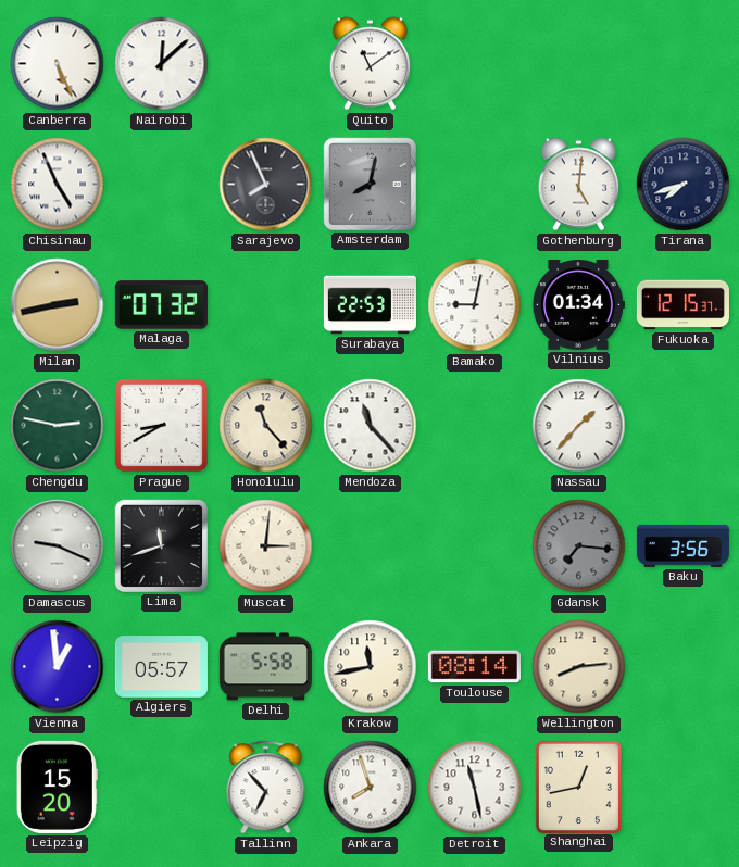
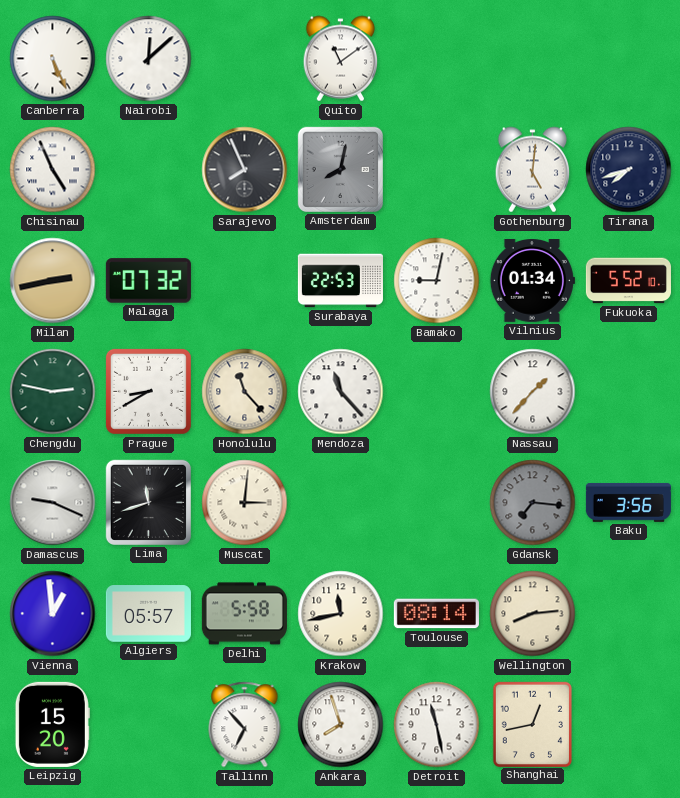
Fukuoka: 12:15 -> 5:52
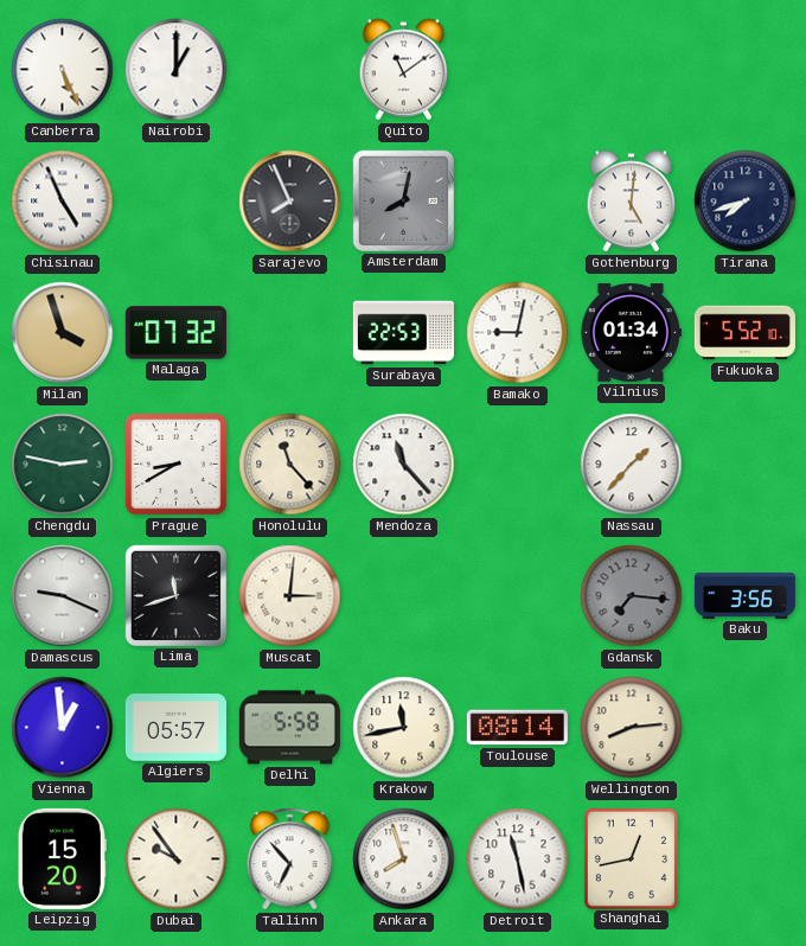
Nairobi: 12:08 -> 1:00
Milan: 2:43 -> 3:57
Dubai: none -> 9:54
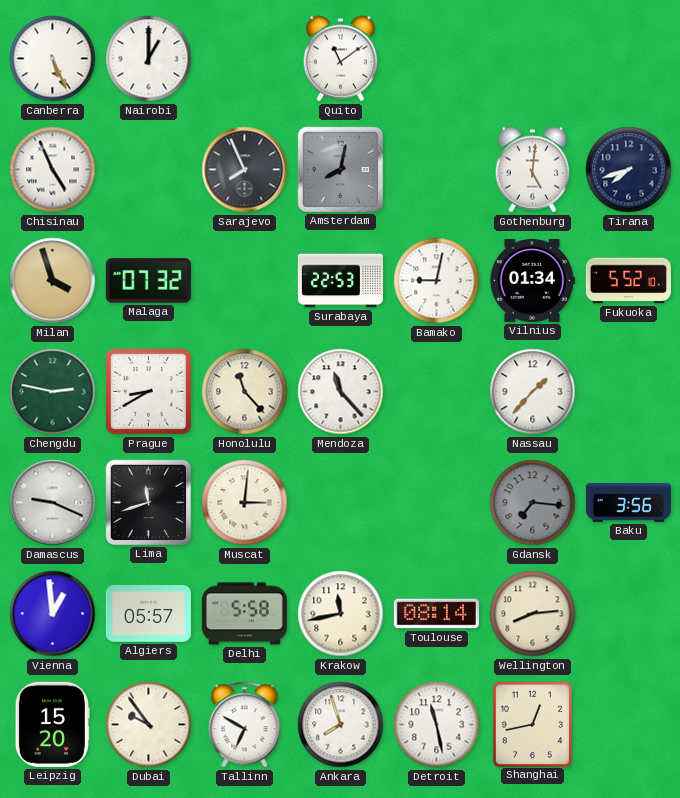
Tallinn: 6:53 -> 6:50
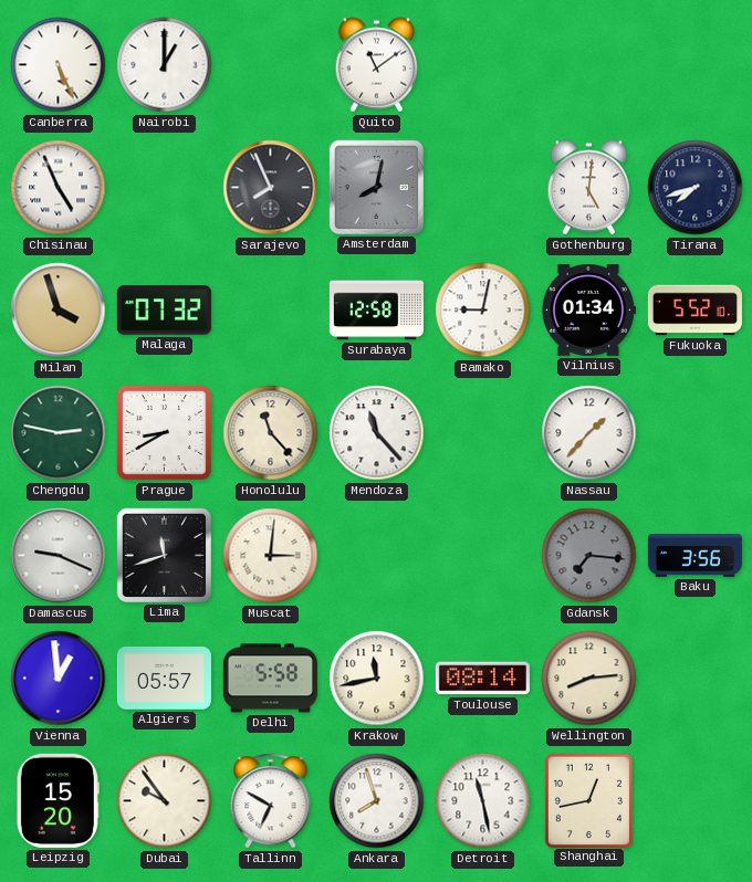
Surabaya: 22:53 -> 12:58
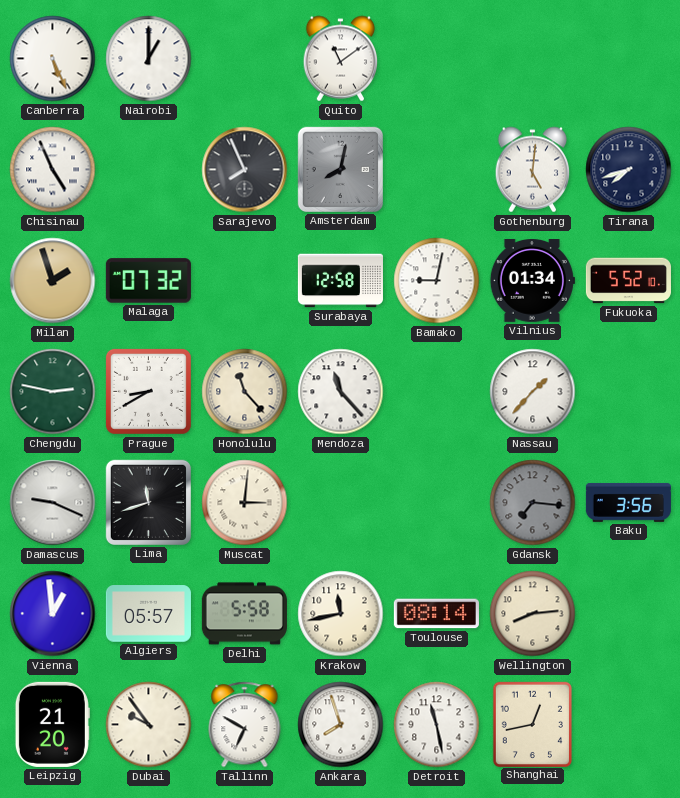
Milan: 3:57 -> 1:57
Leipzig: 15:20 -> 21:20
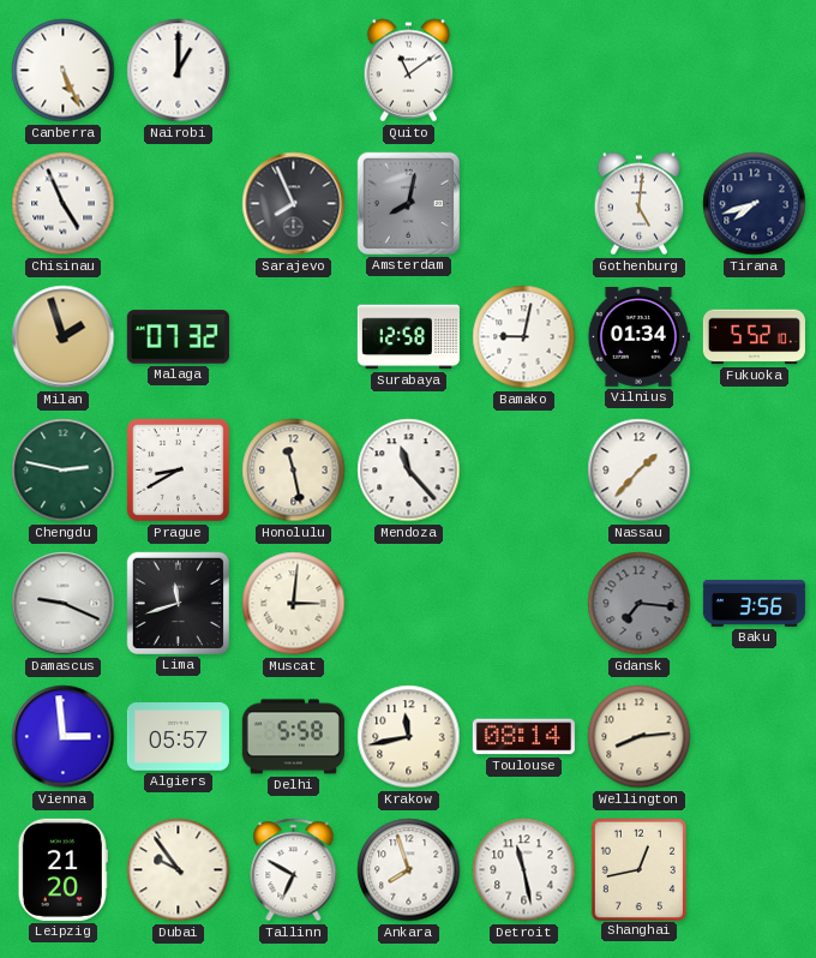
Honolulu: 11:23 -> 11:28
Vienna: 12:59 -> 2:59
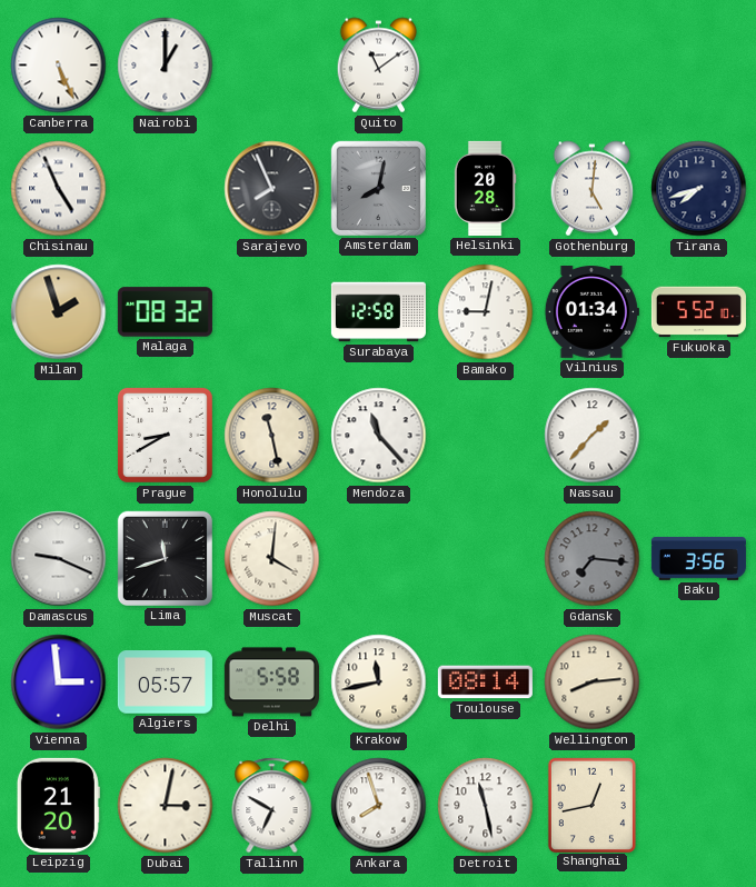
Helsinki: none -> 20:28
Malaga: 07:32 -> 08:32
Chengdu: 2:47 -> none
Muscat: 3:01 -> 4:01
Dubai: 9:54 -> 3:02
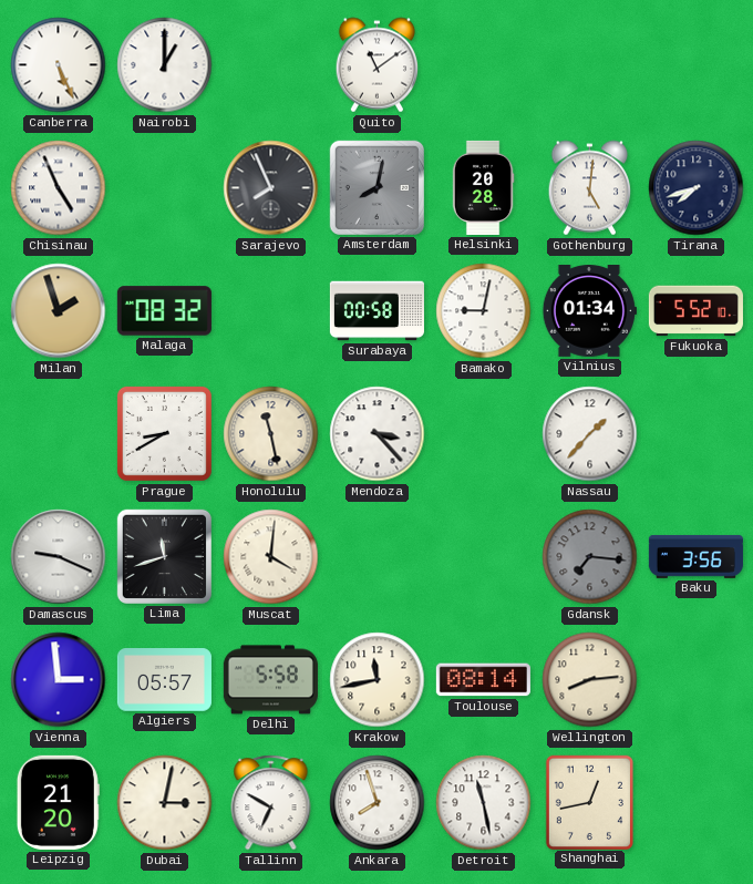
Surabaya: 12:58 -> 00:58
Mendoza: 11:23 -> 3:23
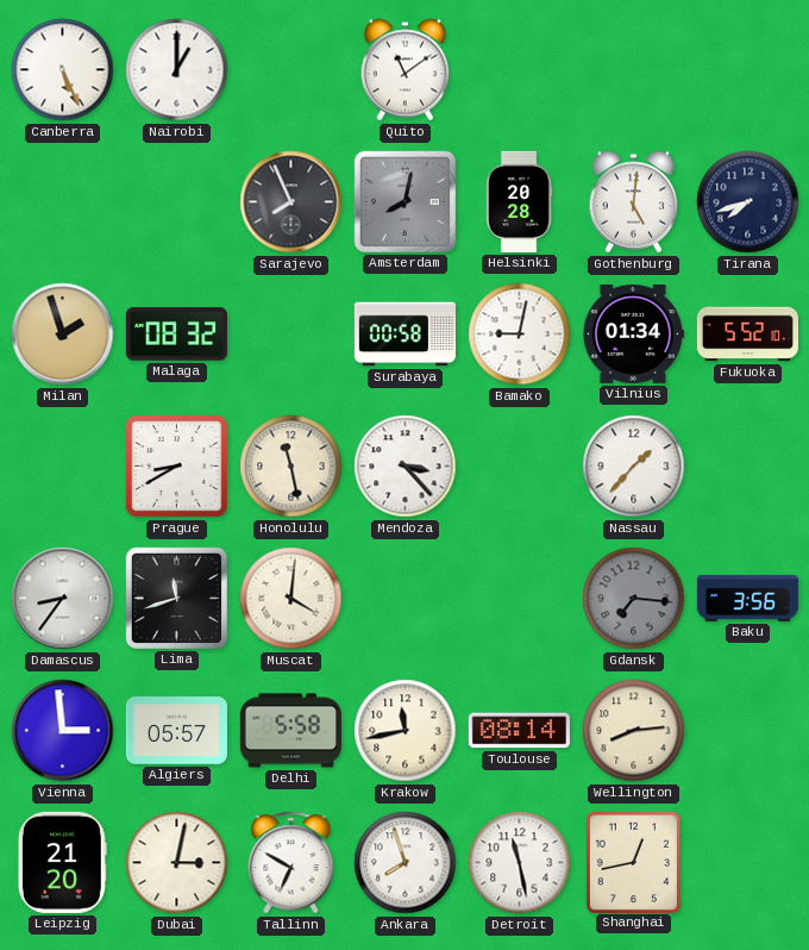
Chisinau: 4:56 -> none
Damascus: 9:19 -> 8:36
